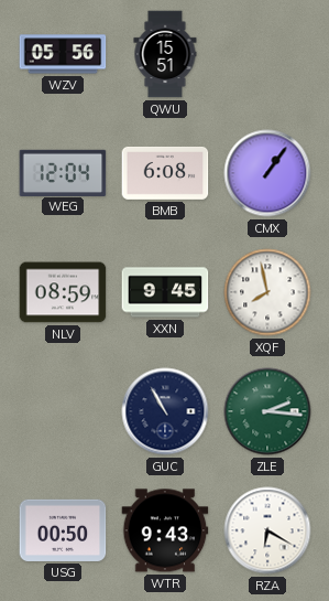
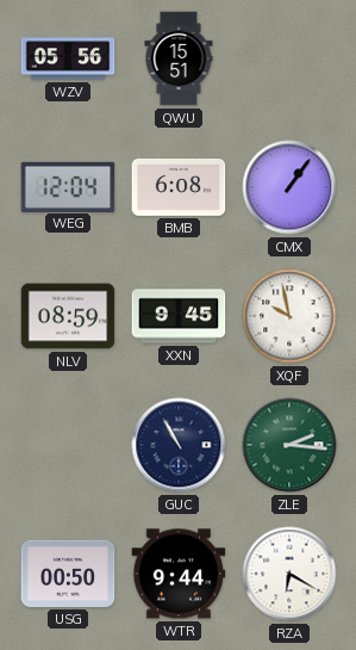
XQF: 7:58 -> 9:58
WTR: 9:43 -> 9:44
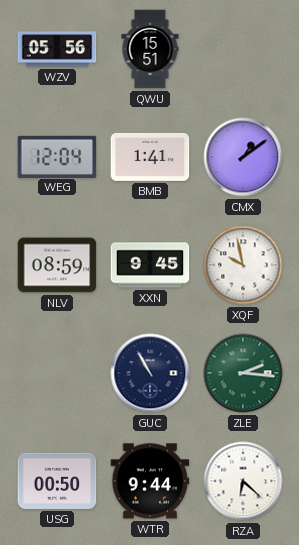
BMB: 6:08 -> 1:41
CMX: 1:06 -> 1:09
RZA: 6:20 -> 6:22
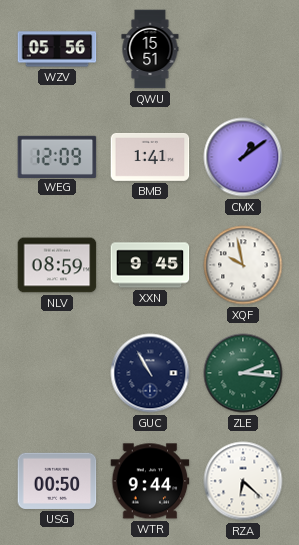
WEG: 12:04 -> 12:09
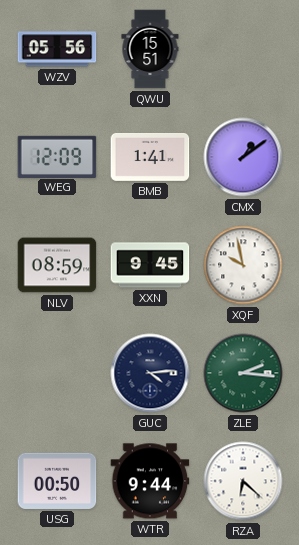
GUC: 10:55 -> 4:14
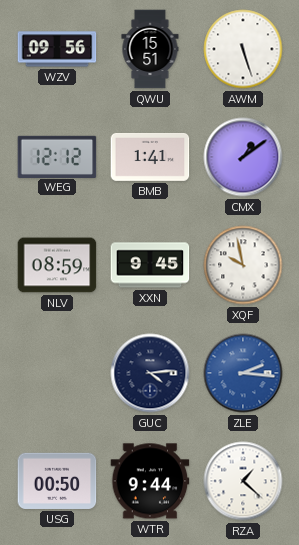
WZV: 05:56 -> 09:56
AWM: none -> 5:27
WEG: 12:09 -> 12:12
ZLE dial: green -> blue
RZA: 6:22 -> 1:22
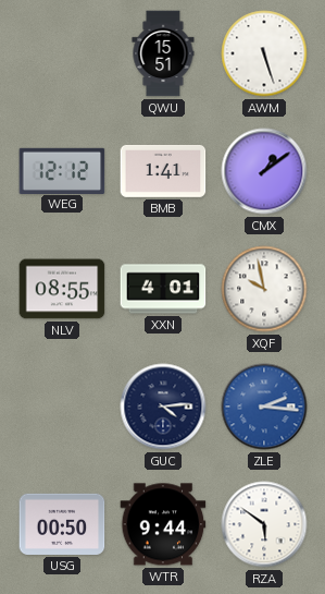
WZV: 09:56 -> none
NLV: 08:59 -> 08:55
XXN: 9:45 -> 4:01
RZA: 1:22 -> 5:51
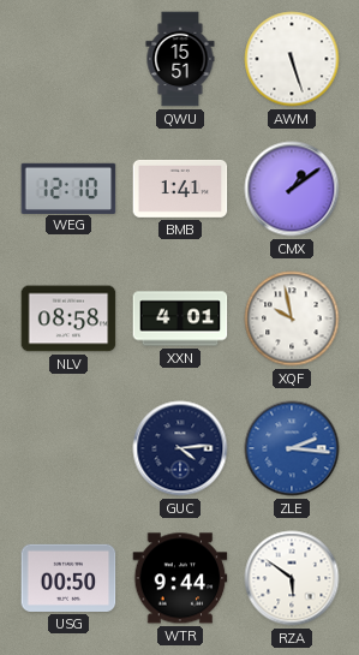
WEG: 12:12 -> 12:10
NLV: 08:55 -> 08:58
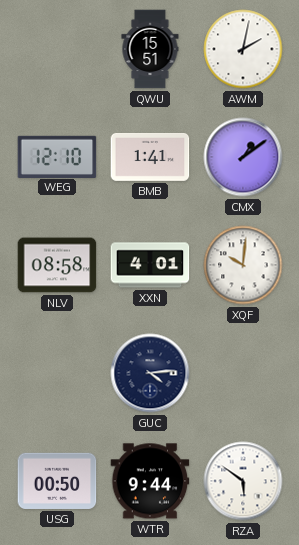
AWM: 5:27 -> 2:02
XQF: 9:58 -> 10:01
ZLE: 2:16 -> none
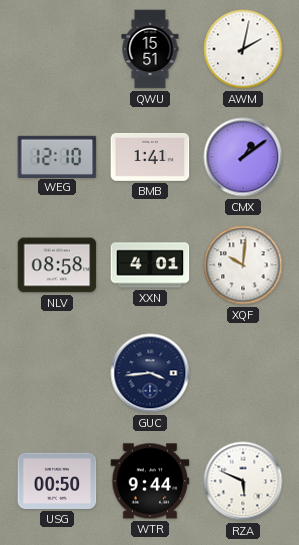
GUC: 4:14 -> 3:44
RZA: 5:51 -> 5:49
